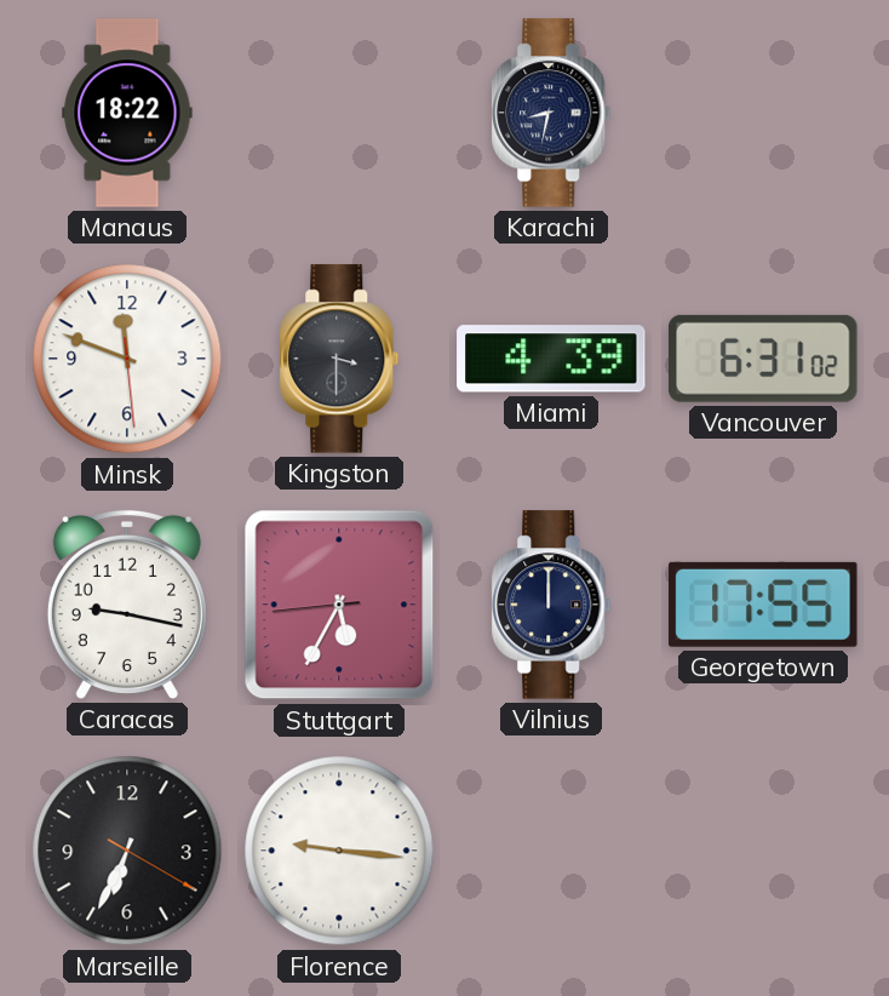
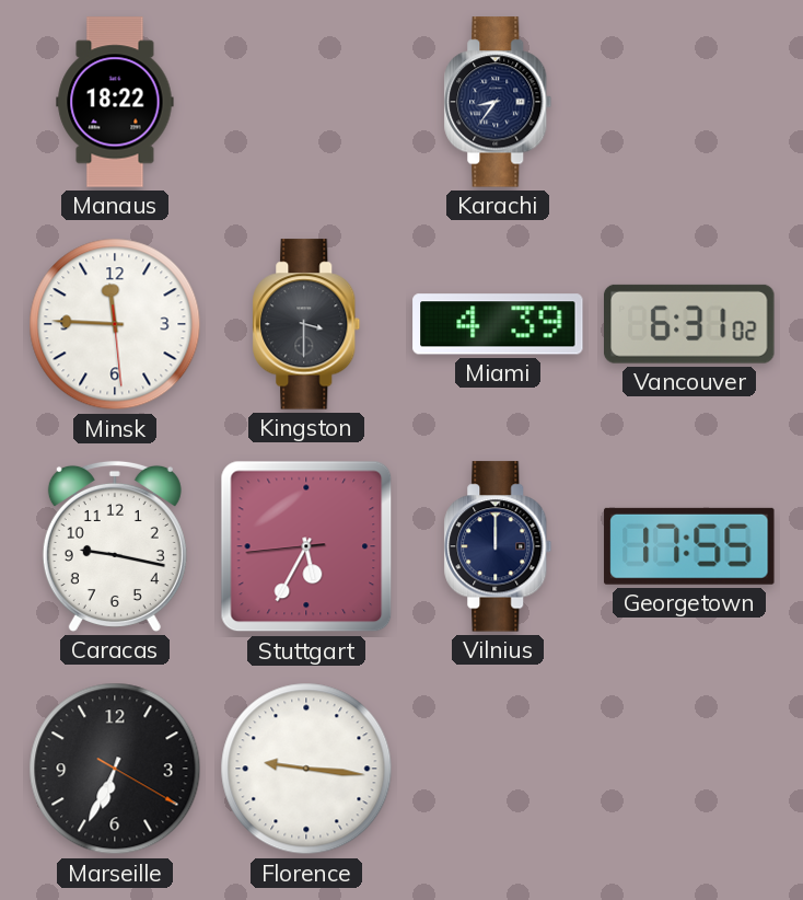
Karachi: 8:32 -> 8:36
Minsk: 11:48 -> 11:45
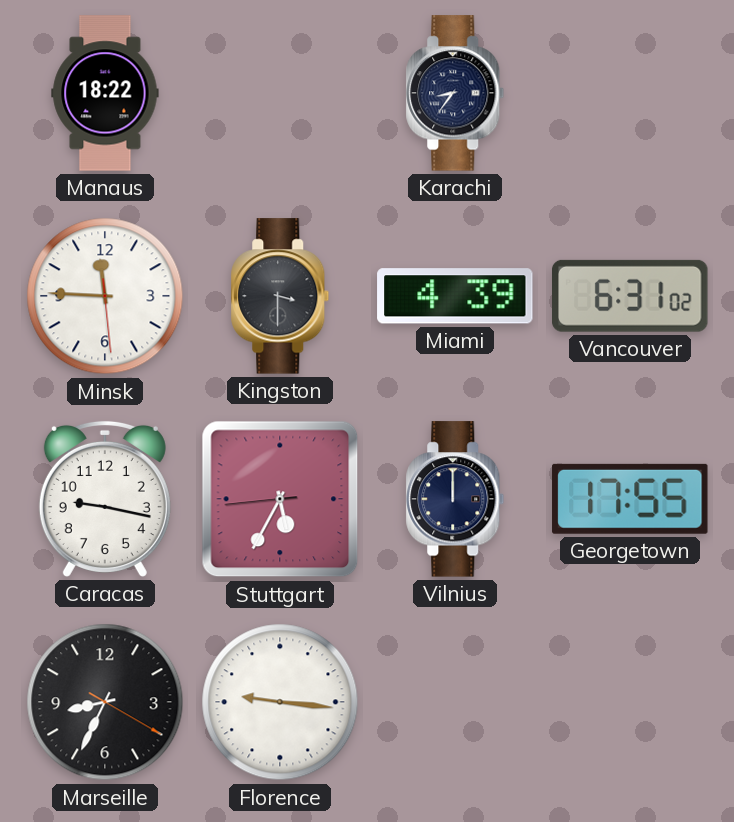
Marseille: 6:34 -> 8:34
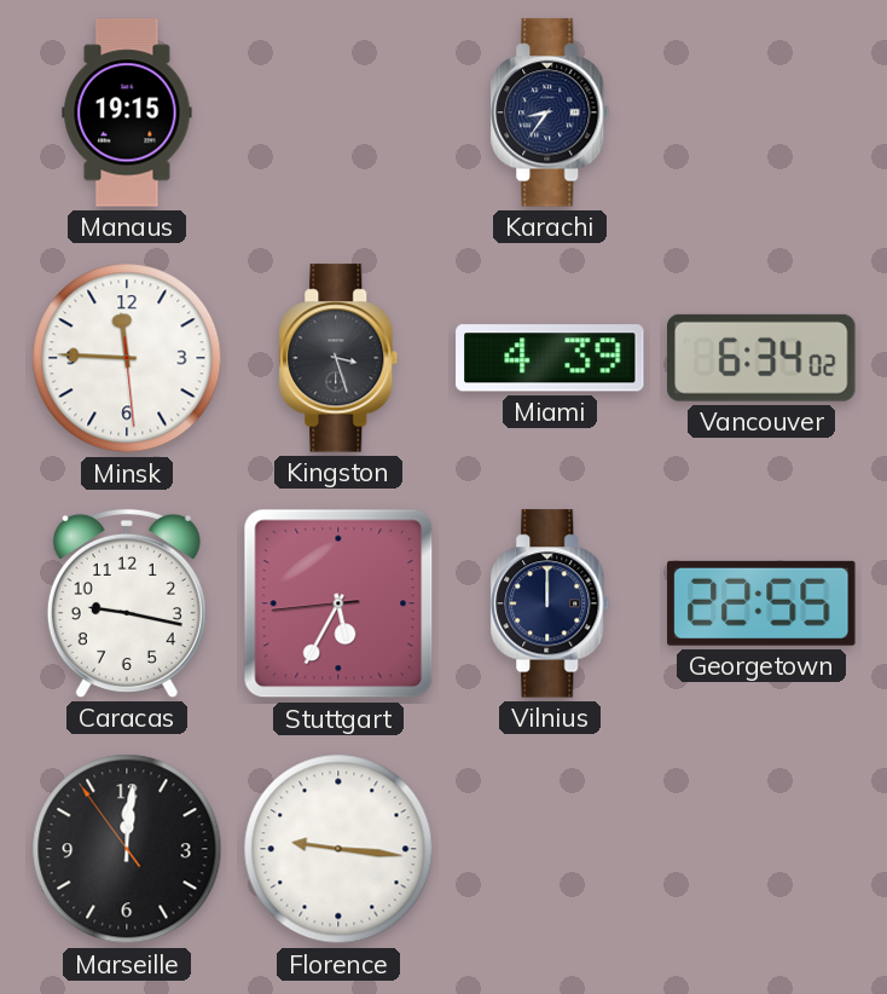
Manaus: 18:22 -> 19:15
Kingston: 3:30 -> 3:27
Vancouver: 6:31 -> 6:34
Georgetown: 17:55 -> 22:55
Marseille: 8:34 -> 12:00
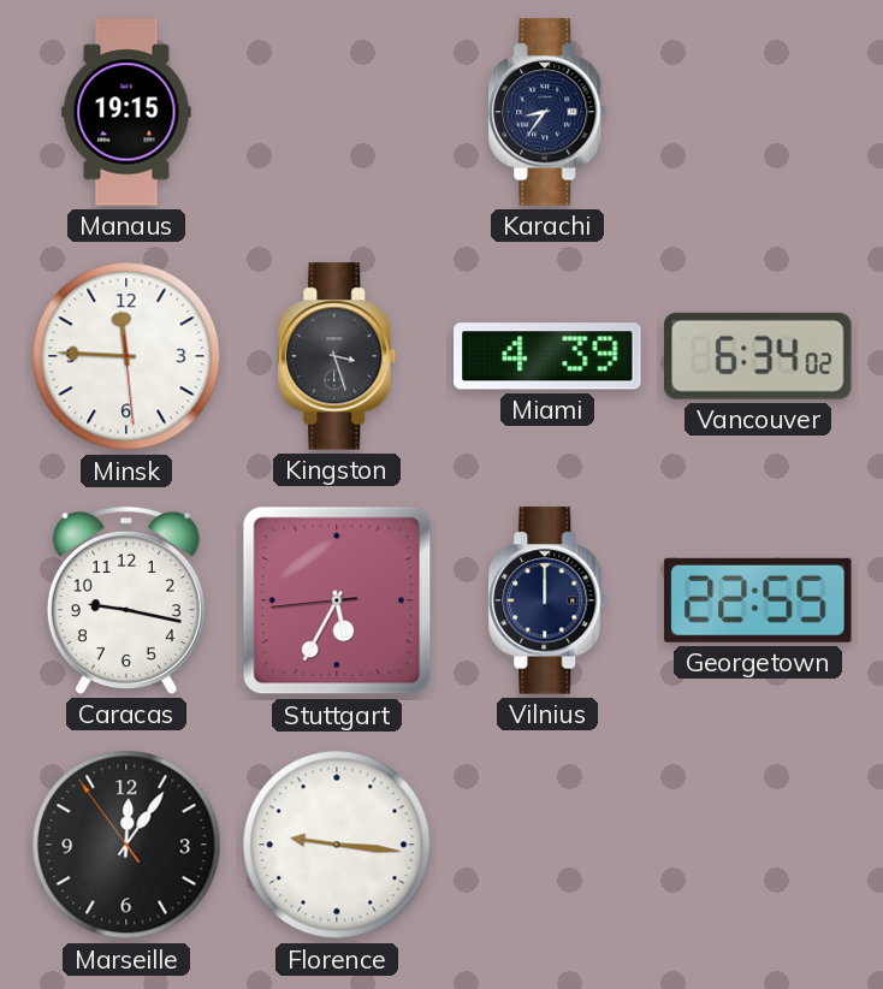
Marseille: 12:00 -> 12:05
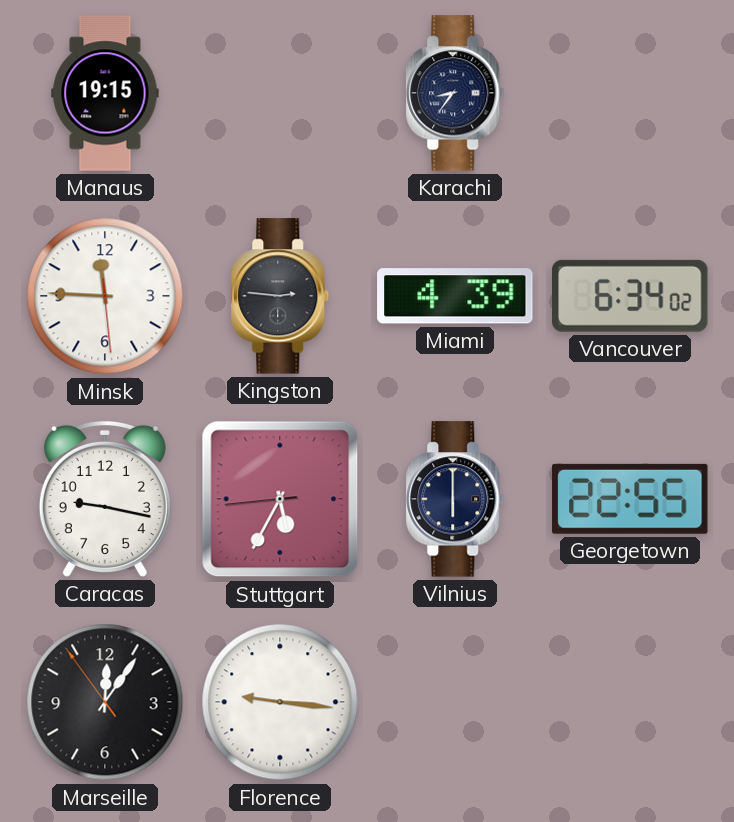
Kingston: 3:27 -> 2:46
Vilnius: 12:00 -> 6:00
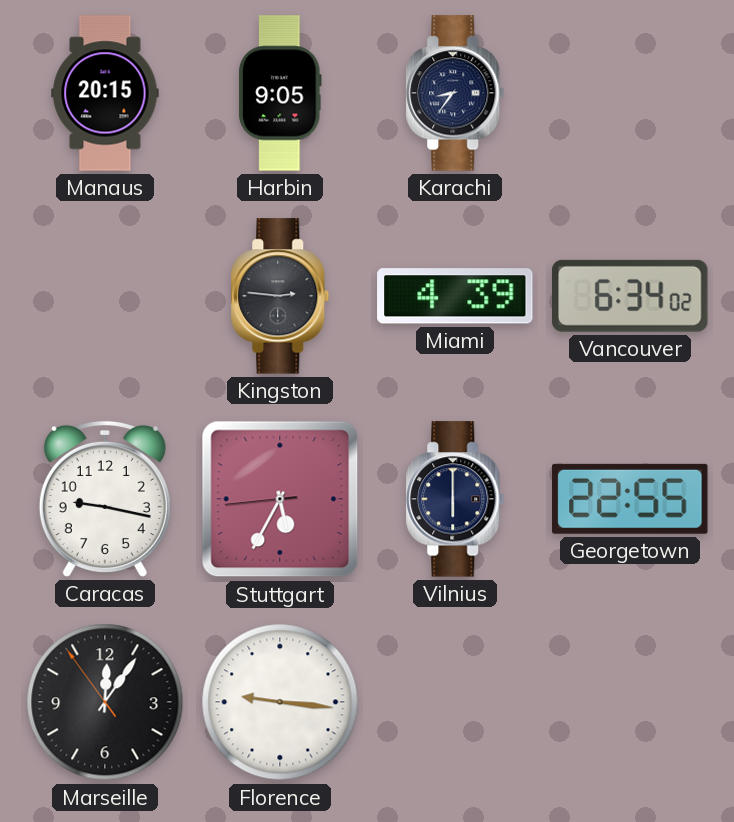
Manaus: 19:15 -> 20:15
Harbin: none -> 9:05
Minsk: 11:45 -> none
